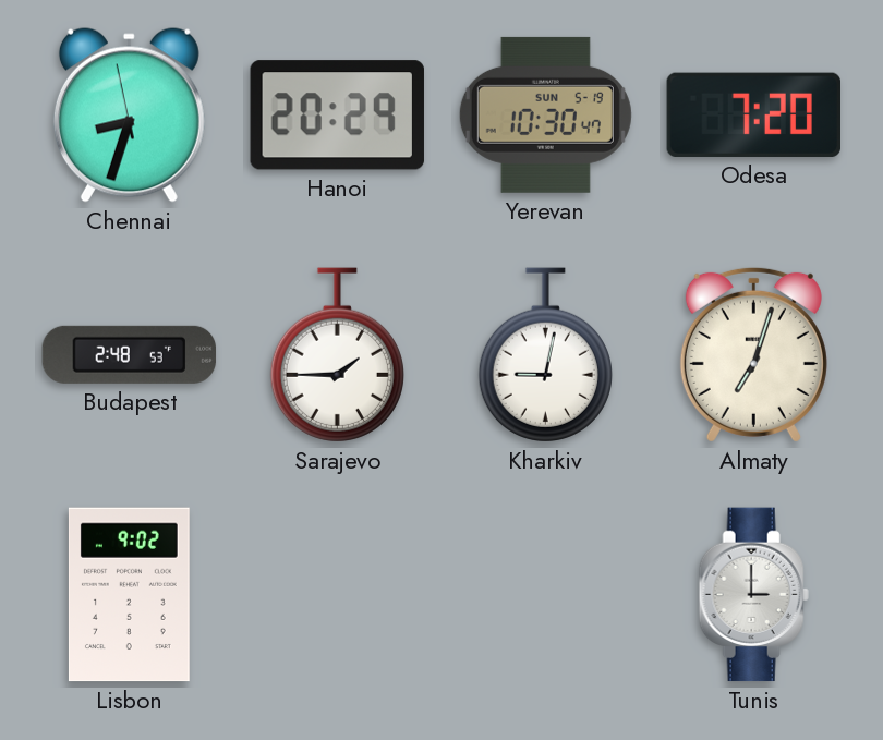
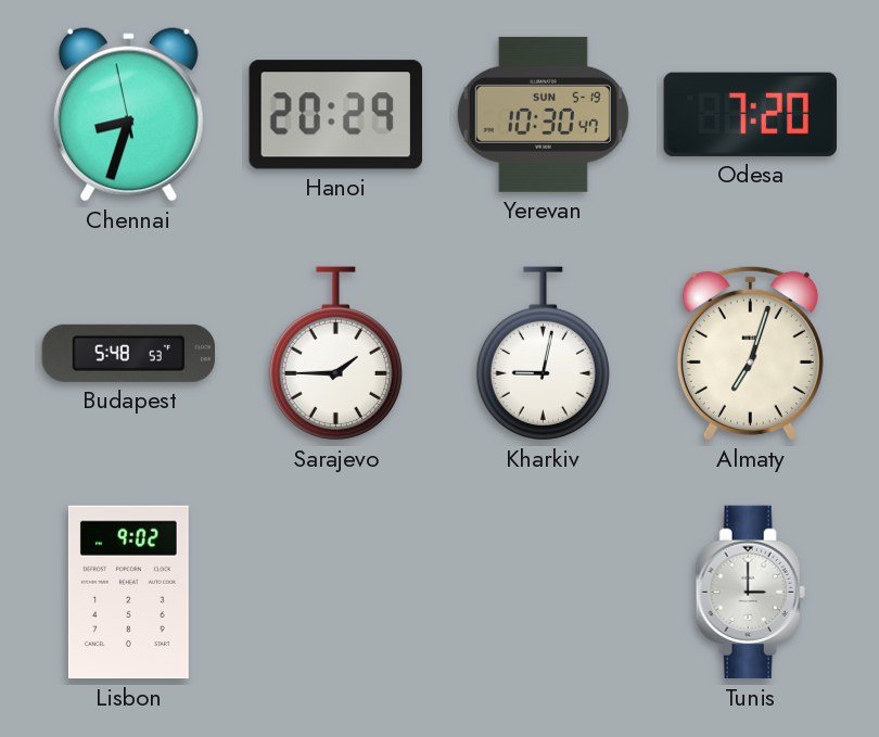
Budapest: 2:48 -> 5:48
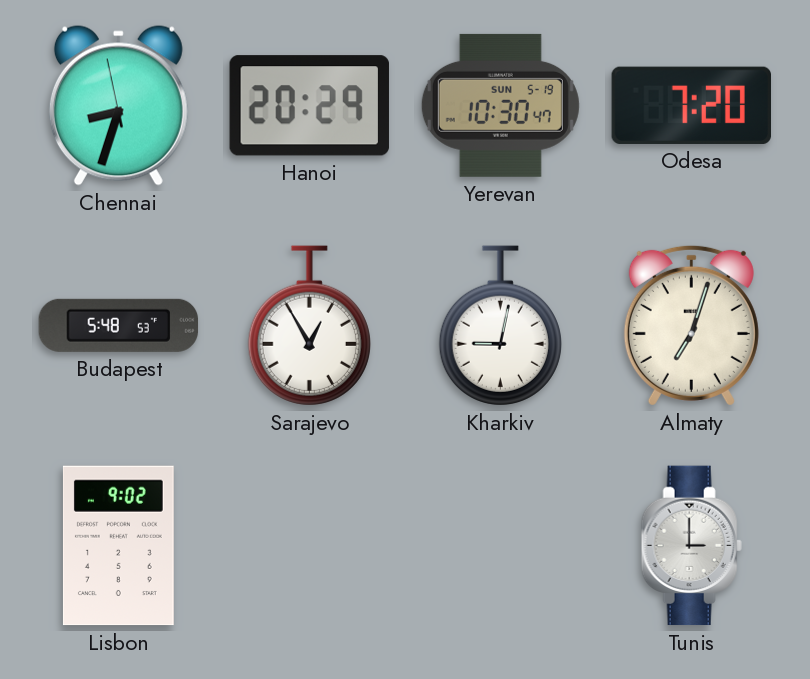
Sarajevo: 1:45 -> 12:55
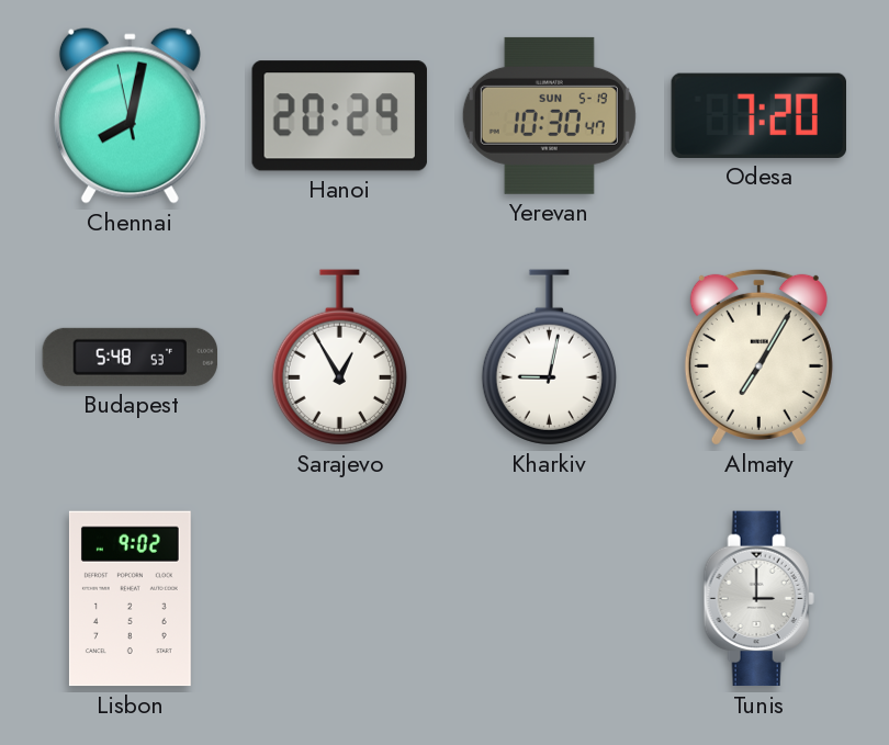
Chennai: 8:32 -> 8:01
Almaty: 7:03 -> 7:05
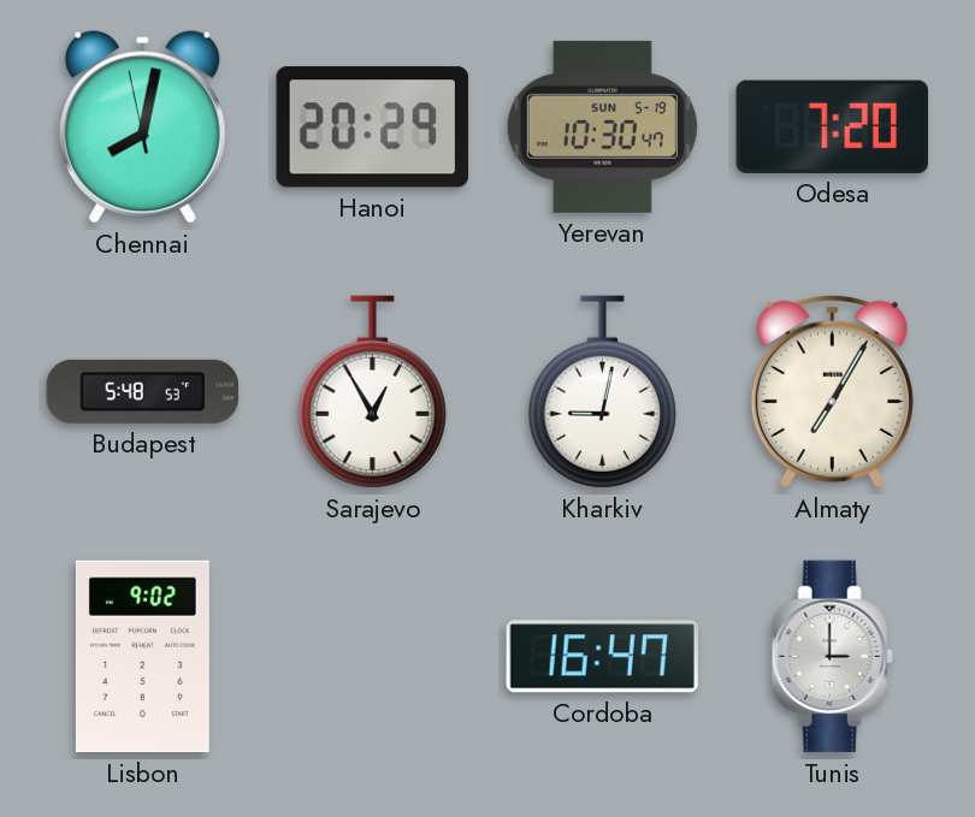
Cordoba: none -> 16:47
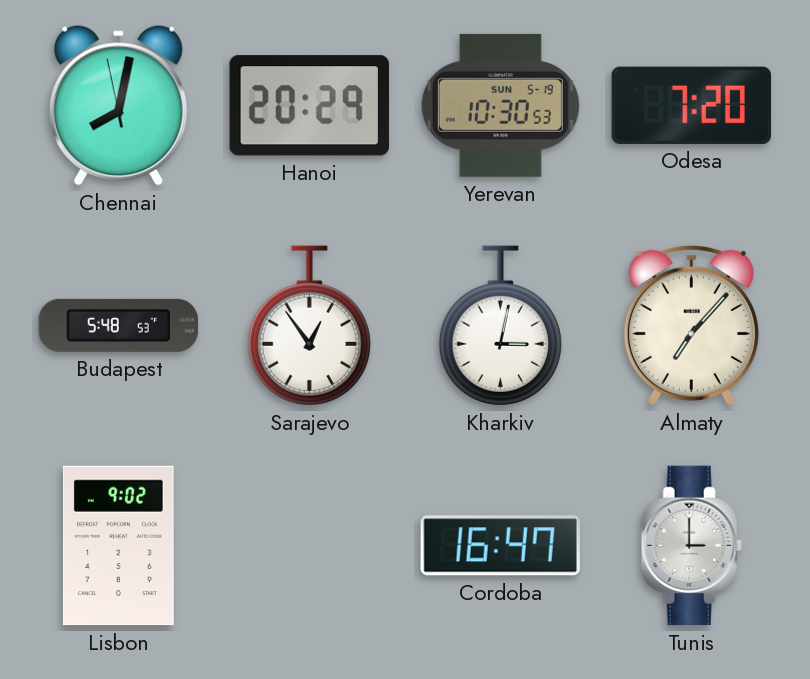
Yerevan: 10:30:47 -> 10:30:53
Sarajevo: 12:55 -> 12:54
Kharkiv: 9:02 -> 3:02
Almaty: 7:05 -> 7:07
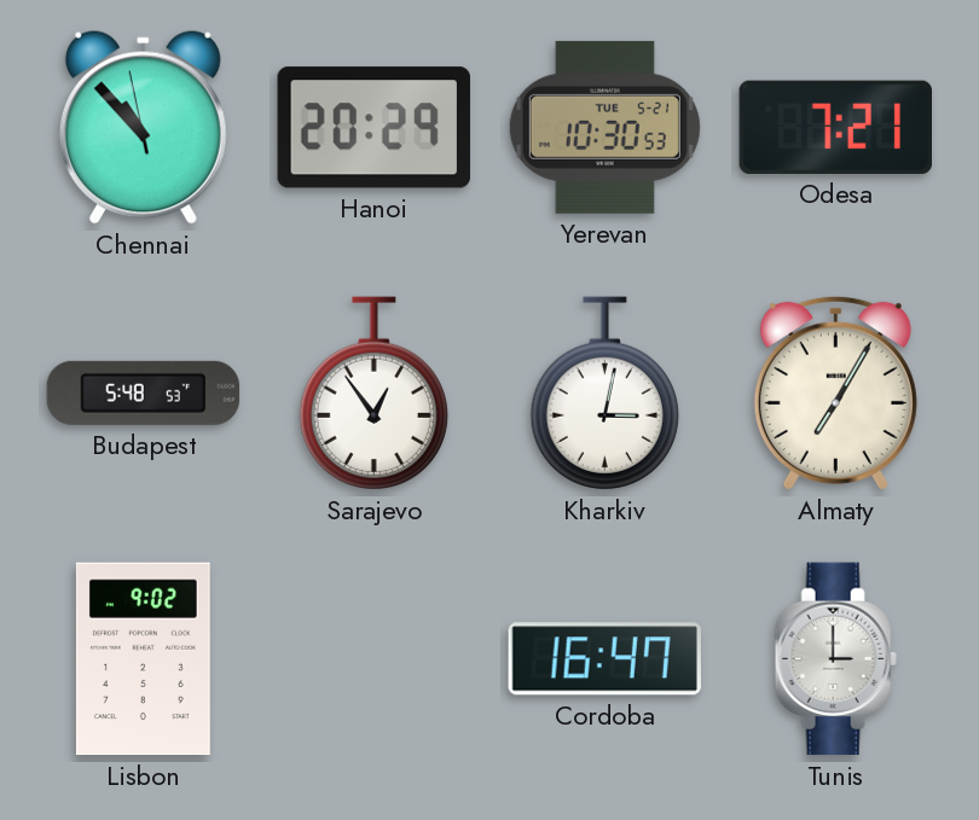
Chennai: 8:01 -> 10:52
Yerevan date: SUN 5-19 -> TUE 5-21
Odesa: 7:20 -> 7:21
Almaty: 7:07 -> 7:05
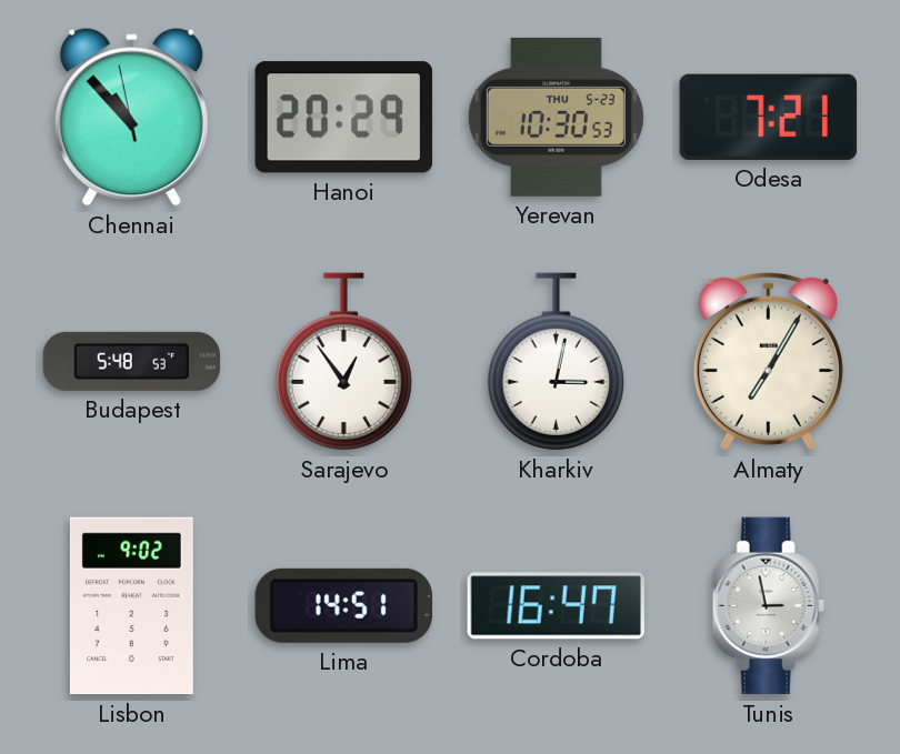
Yerevan date: TUE 5-21 -> THU 5-23
Lima: none -> 14:51
Tunis: 3:00 -> 2:58
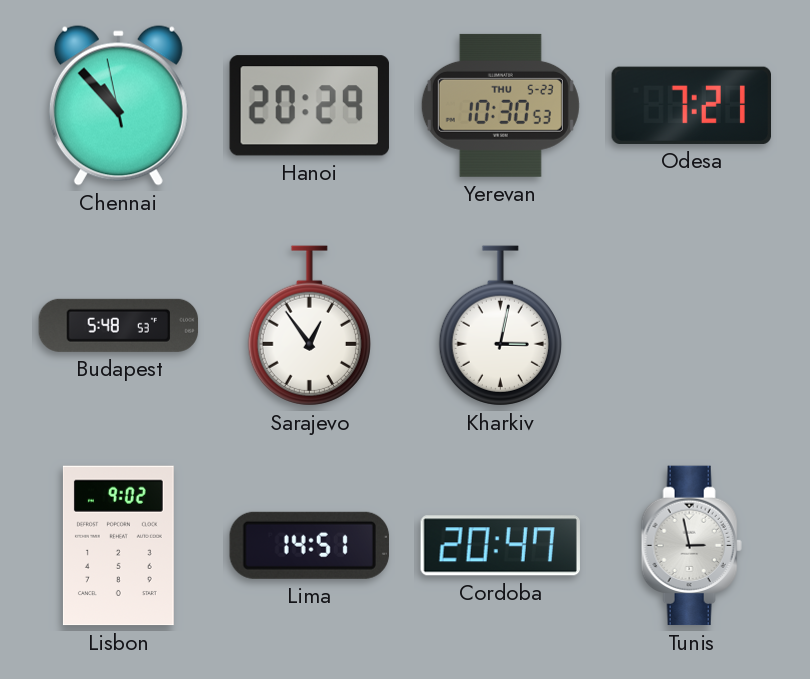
Almaty: 7:05 -> none
Cordoba: 16:47 -> 20:47
